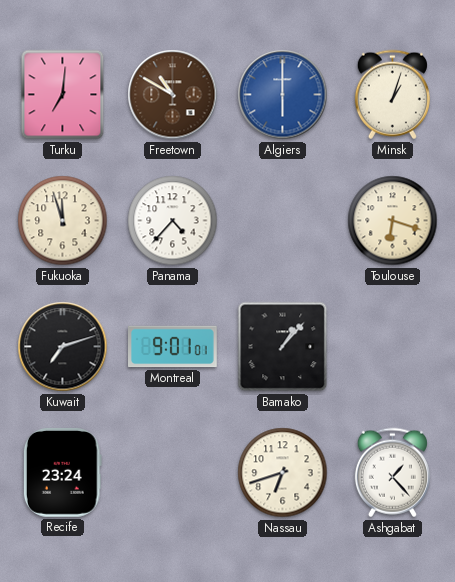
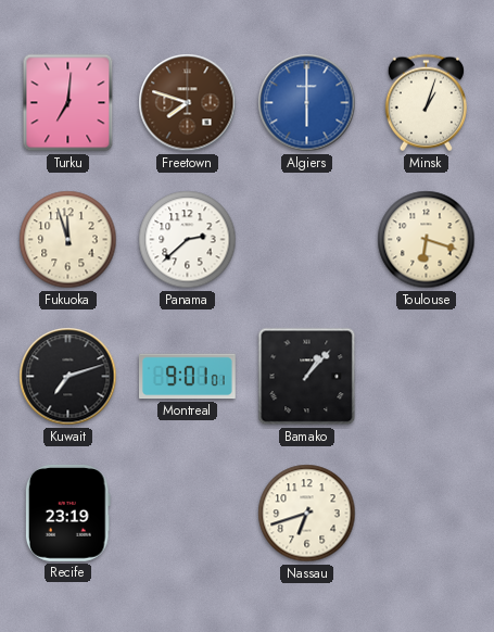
Freetown: 10:50 -> 7:48
Panama: 4:37 -> 2:38
Recife: 23:24 -> 23:19
Ashgabat: 1:23 -> none
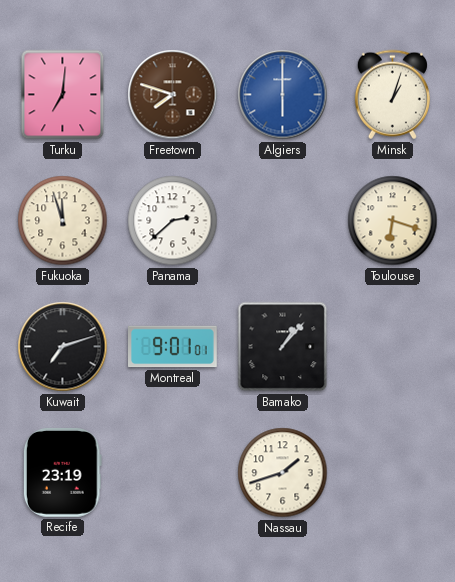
Nassau: 6:42 -> 1:42
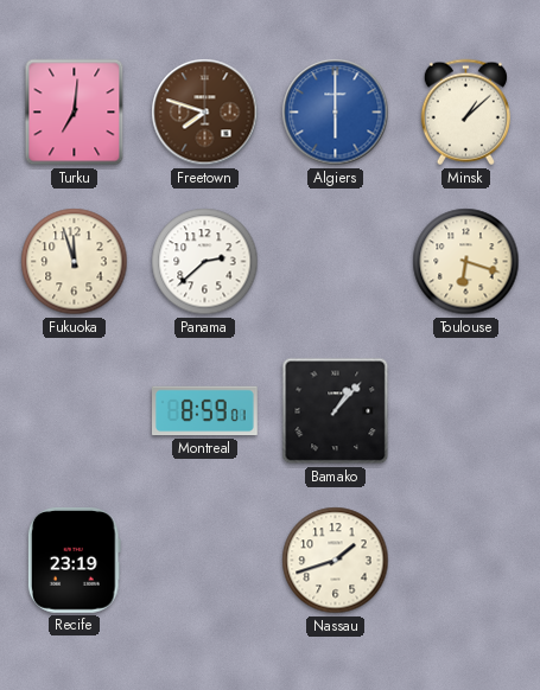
Minsk: 1:03 -> 1:08
Kuwait: 7:12 -> none
Montreal: 9:01 -> 8:59
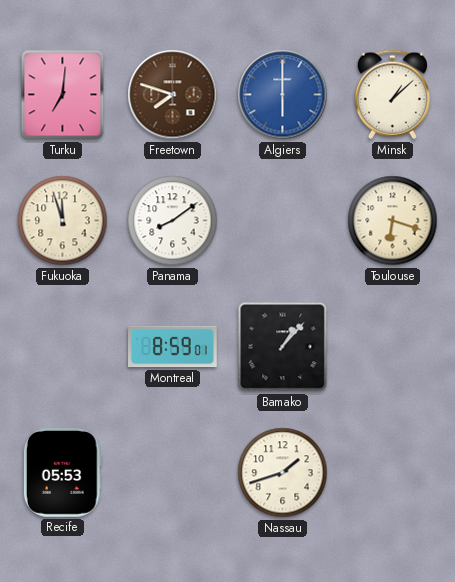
Panama: 2:38 -> 8:09
Recife: 23:19 -> 05:53
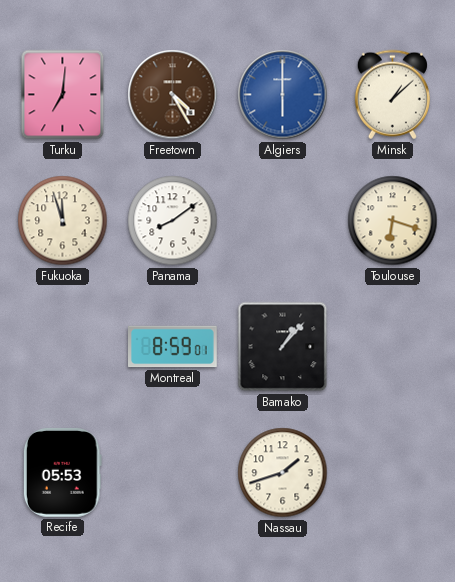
Freetown: 7:48 -> 4:25
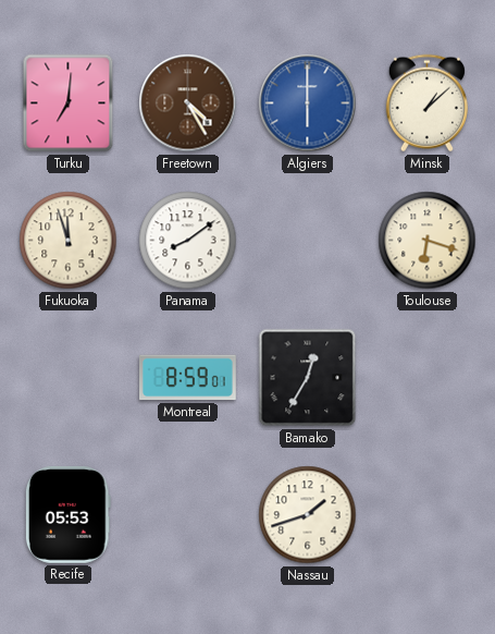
Bamako: 1:07 -> 12:35
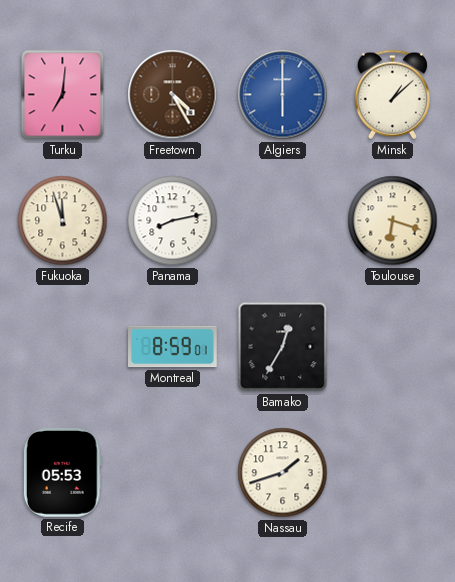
Panama: 8:09 -> 8:13
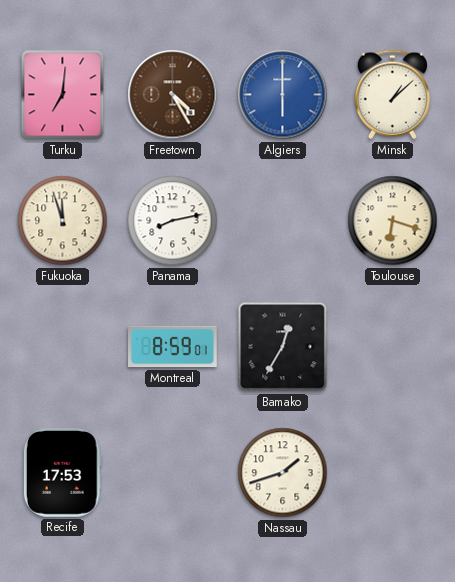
Recife: 05:53 -> 17:53
